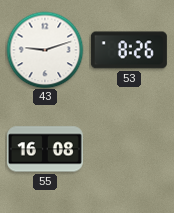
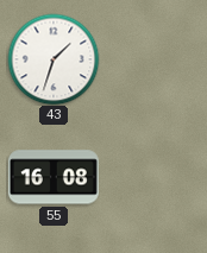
43: 9:12 -> 1:33
53: 8:26 -> none
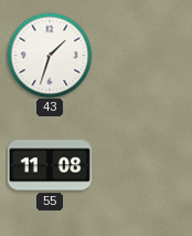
55: 16:08 -> 11:08
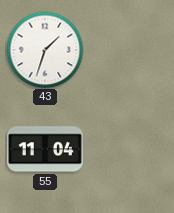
55: 11:08 -> 11:04
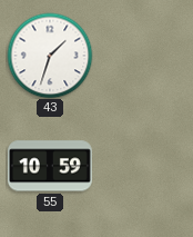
55: 11:04 -> 10:59
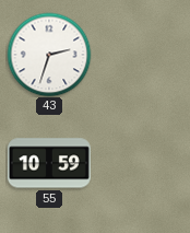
43: 1:33 -> 2:33
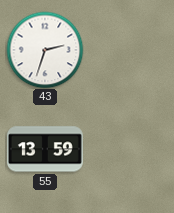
55: 10:59 -> 13:59
